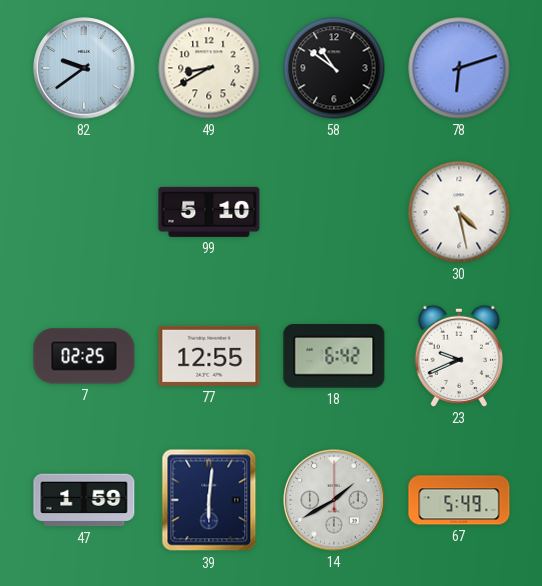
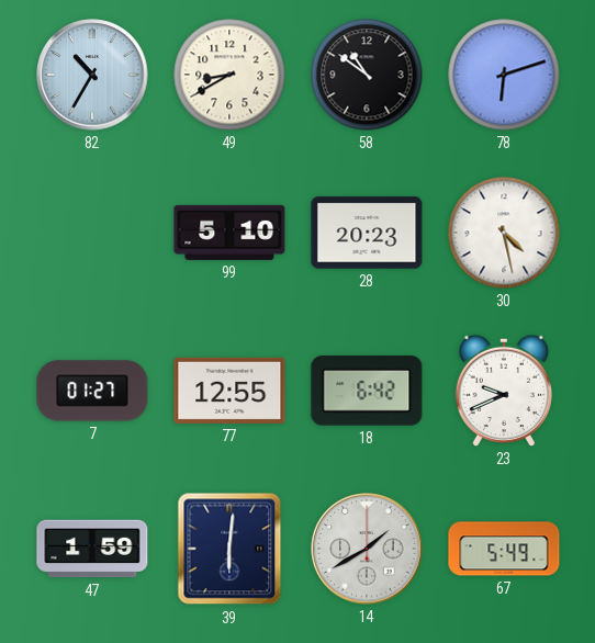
82: 9:39 -> 10:35
28: none -> 20:23
7: 02:25 -> 01:27
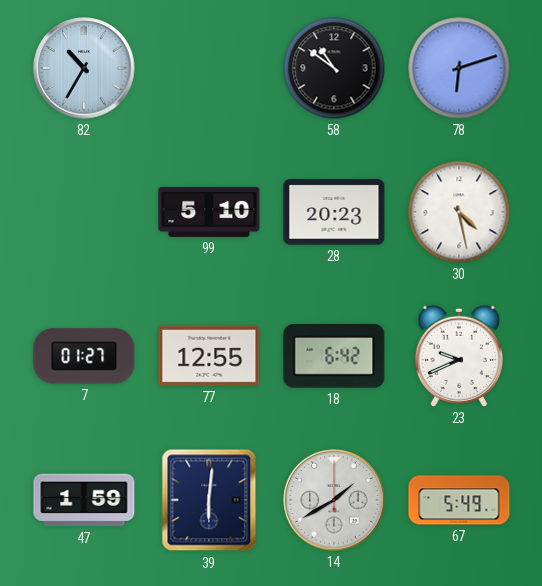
49: 8:40 -> none
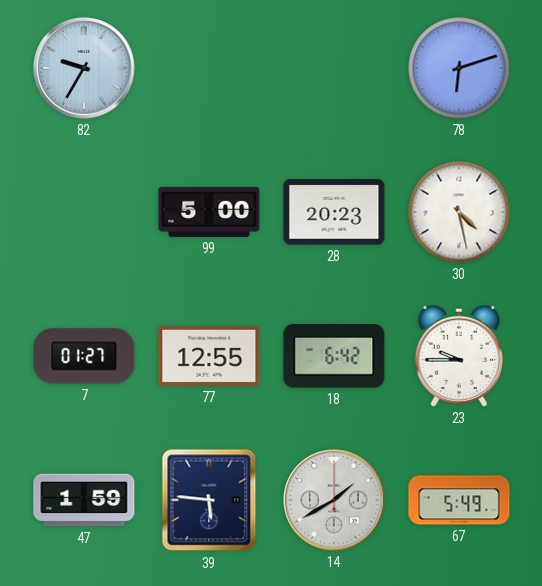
82: 10:35 -> 9:35
58: 10:51 -> none
99: 5:10 -> 5:00
23: 9:41 -> 9:45
39: 6:01 -> 5:46
